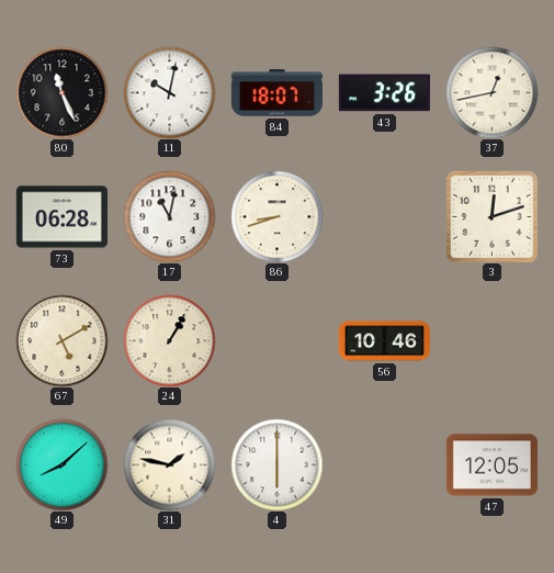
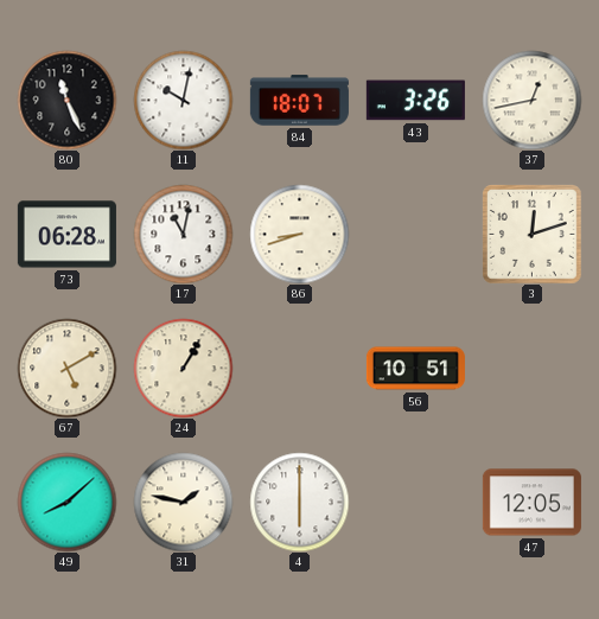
56: 10:46 -> 10:51
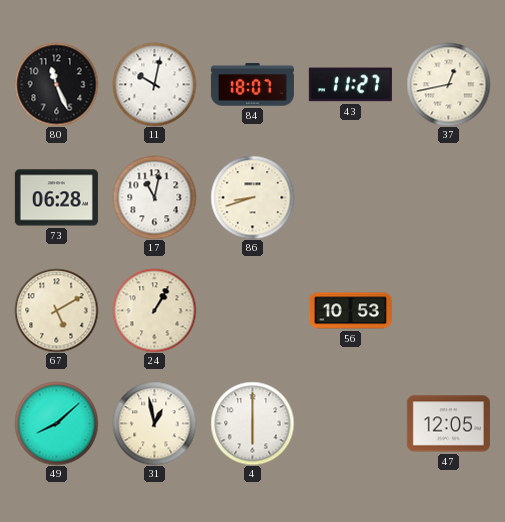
43: 3:26 -> 11:27
3: 12:12 -> none
56: 10:51 -> 10:53
31: 1:47 -> 12:58
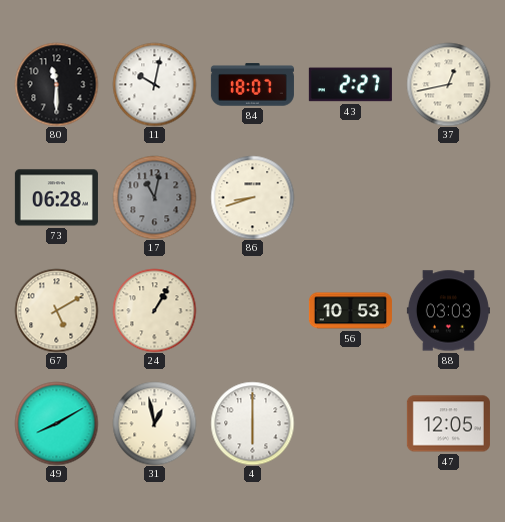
80: 11:26 -> 11:30
43: 11:27 -> 2:27
17 dial: white -> grey
88: none -> 03:03
49: 8:08 -> 8:10
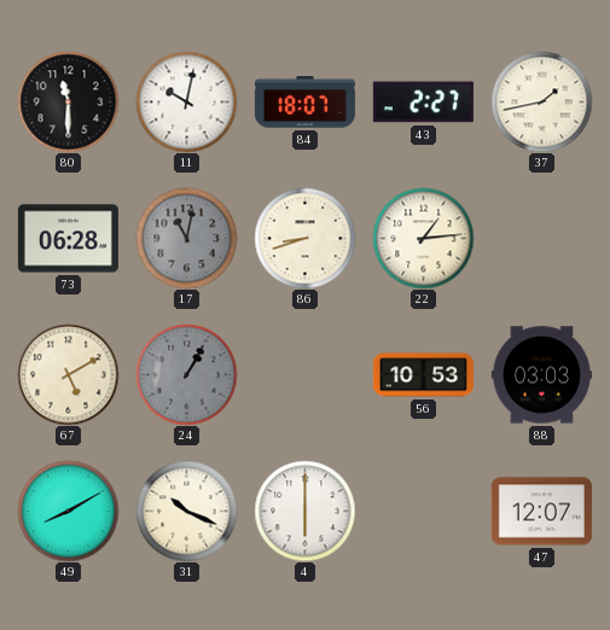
37: 12:43 -> 1:43
22: none -> 1:14
24 dial: cream -> grey
31: 12:58 -> 10:19
47: 12:05 -> 12:07
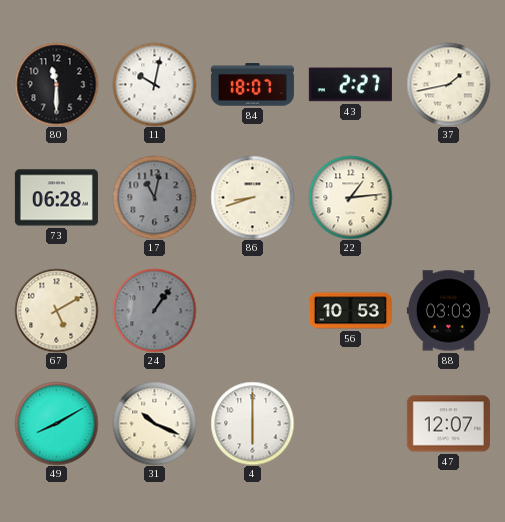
24: 1:05 -> 1:06
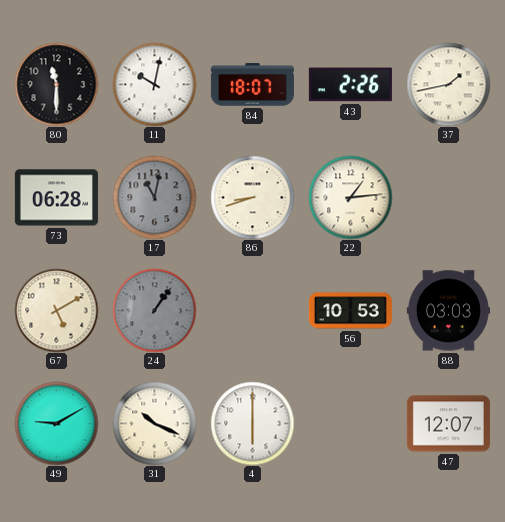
43: 2:27 -> 2:26
49: 8:10 -> 9:10
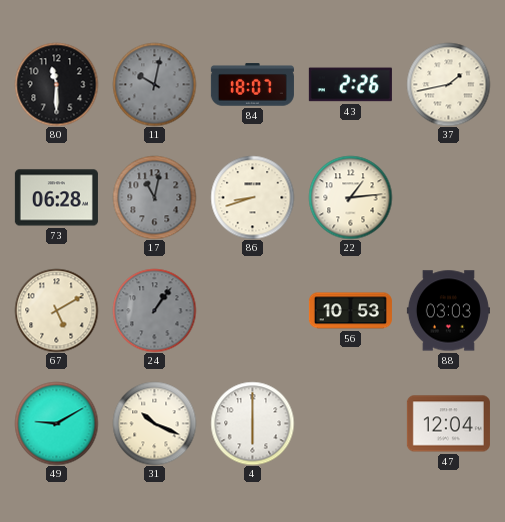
11 dial: white -> grey
47: 12:07 -> 12:04
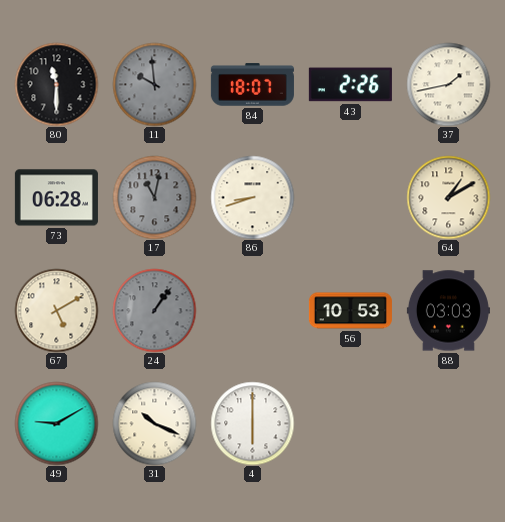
11: 10:02 -> 9:59
22: 1:14 -> none
64: none -> 1:10
47: 12:04 -> none
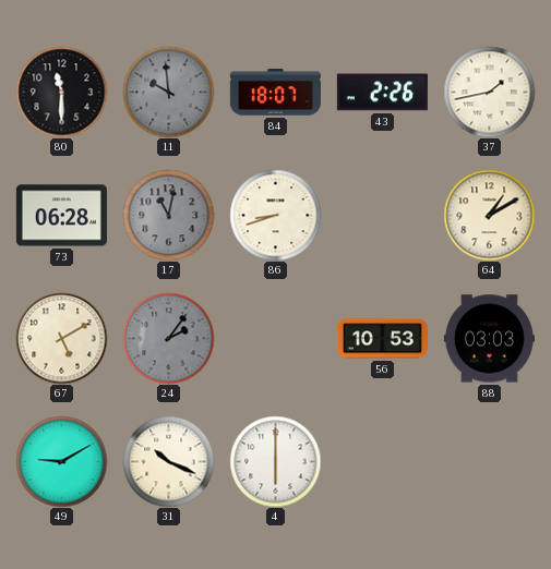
24: 1:06 -> 2:06
